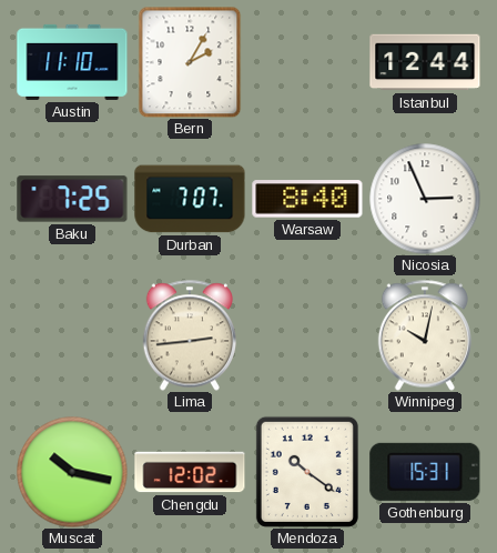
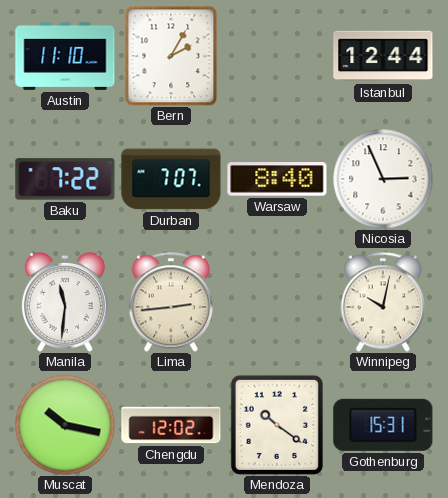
Baku: 7:25 -> 7:22
Manila: none -> 11:31
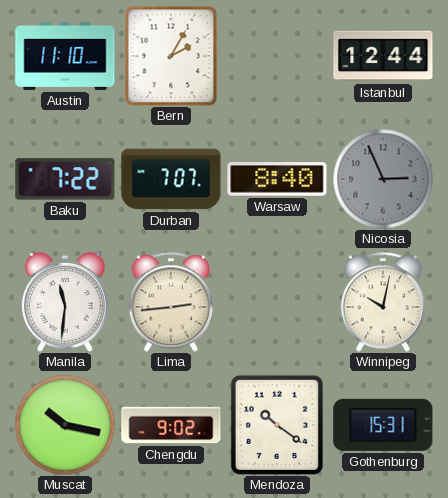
Nicosia dial: white -> grey
Chengdu: 12:02 -> 9:02
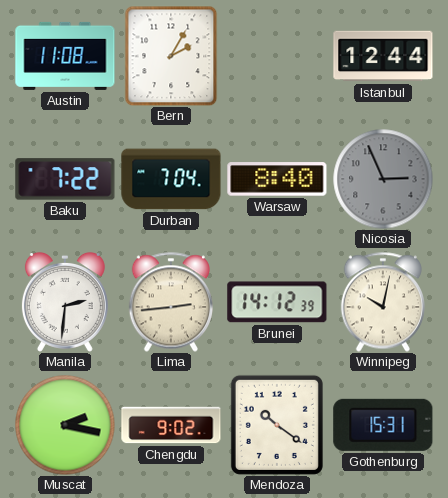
Austin: 11:10 -> 11:08
Durban: 7:07 -> 7:04
Manila: 11:31 -> 2:31
Brunei: none -> 14:12
Muscat: 10:17 -> 2:17
